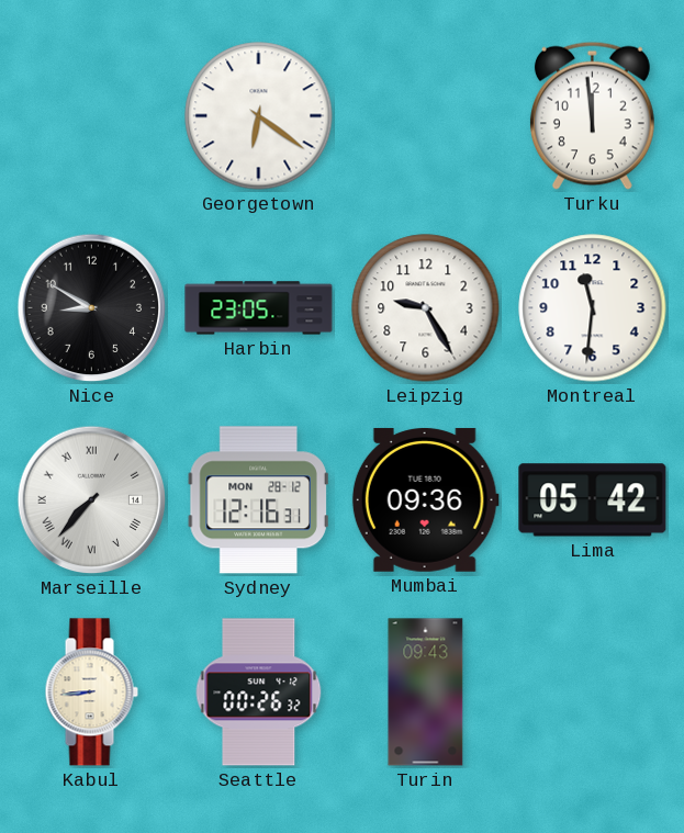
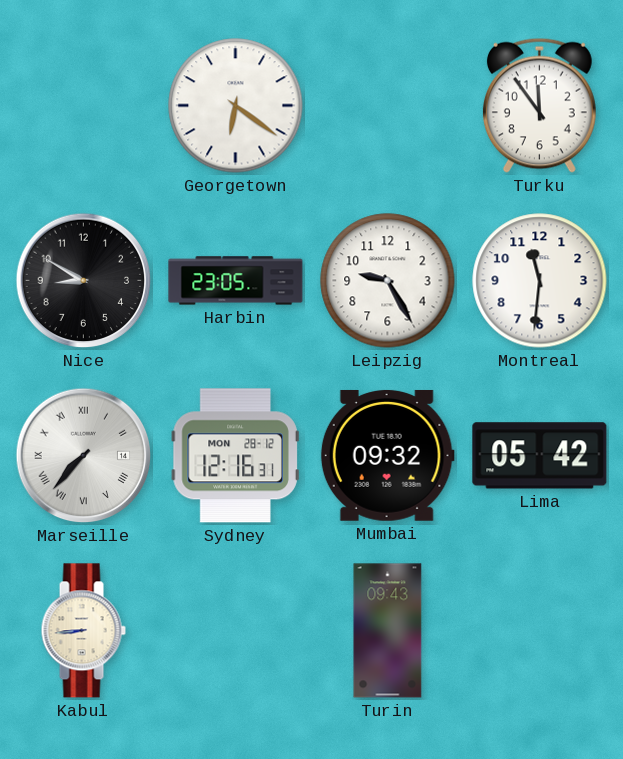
Turku: 11:59 -> 11:54
Mumbai: 09:36 -> 09:32
Seattle: 00:26 -> none
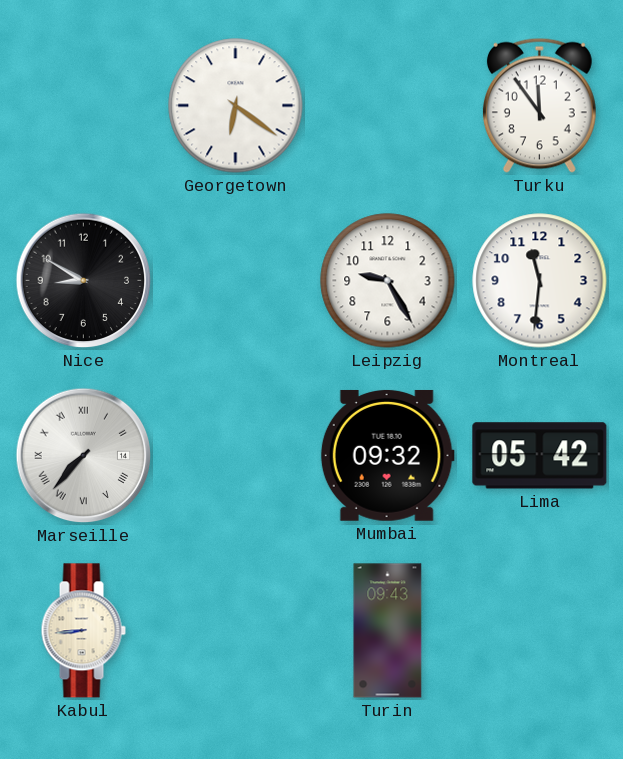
Harbin: 23:05 -> none
Sydney: 12:16 -> none
